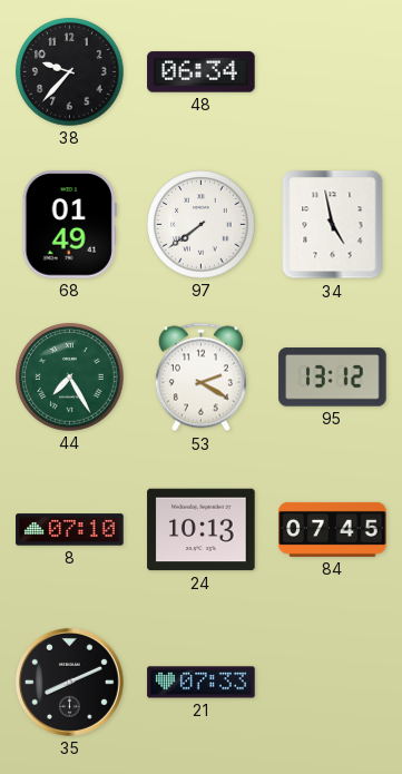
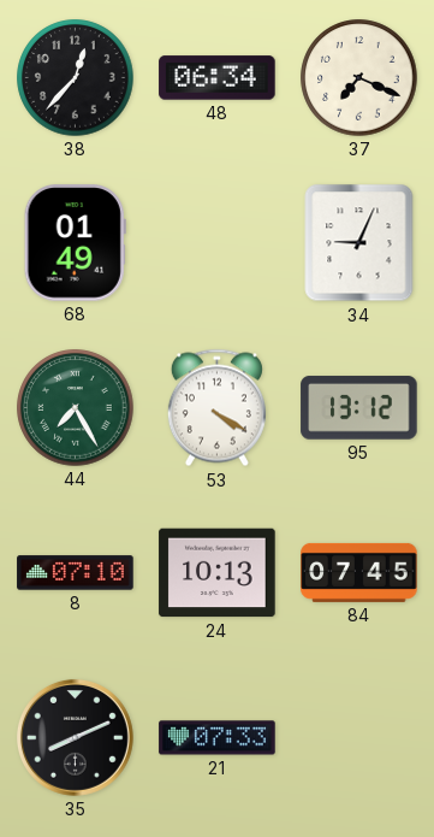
38: 9:37 -> 12:37
37: none -> 7:19
97: 7:39 -> none
34: 4:58 -> 9:04
53: 2:20 -> 4:20
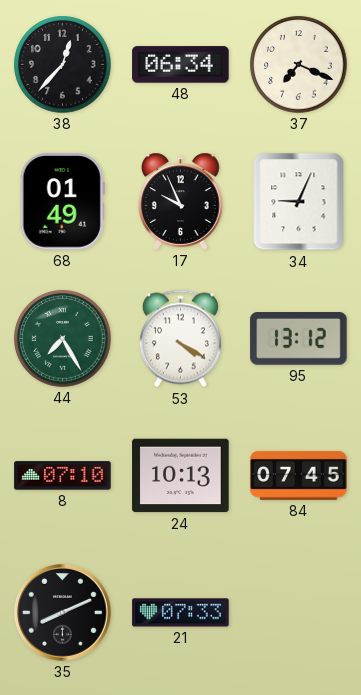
17: none -> 9:56
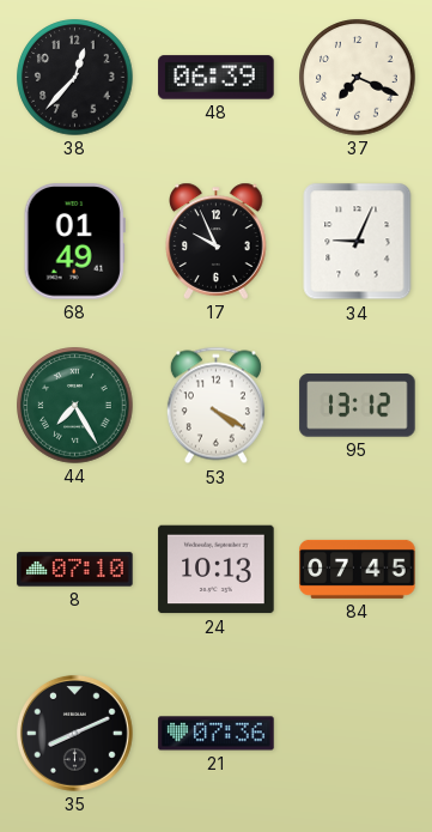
48: 06:34 -> 06:39
21: 07:33 -> 07:36
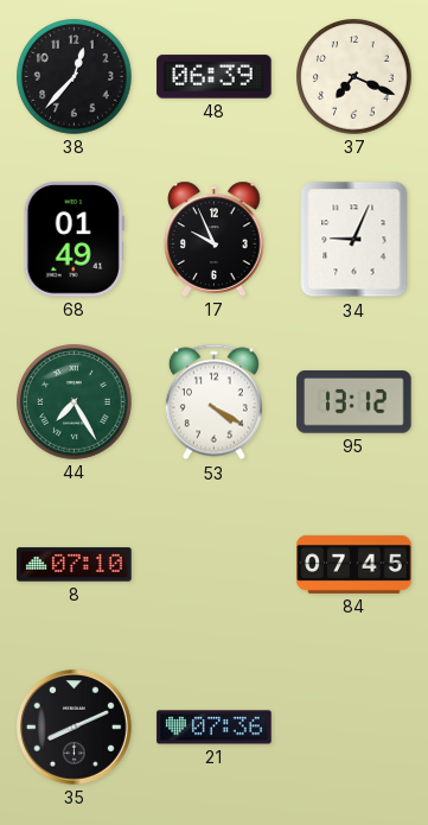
24: 10:13 -> none
